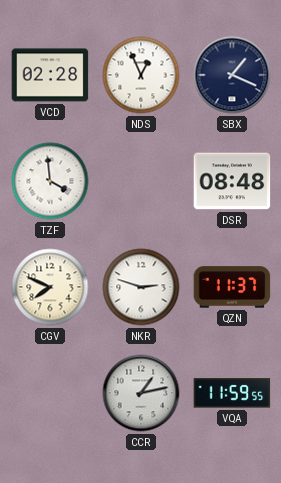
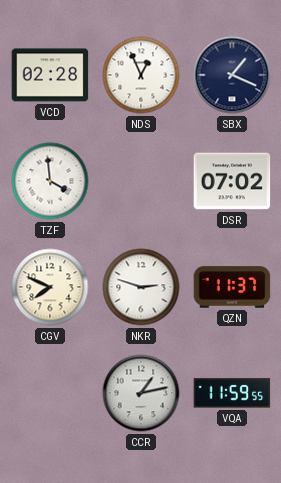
DSR: 08:48 -> 07:02
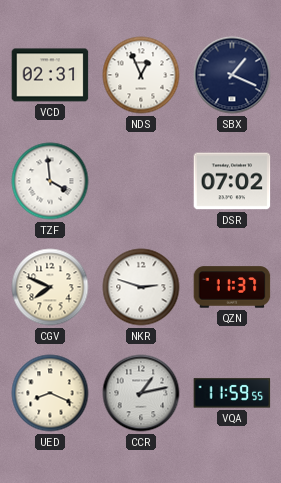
VCD: 02:28 -> 02:31
UED: none -> 8:19
